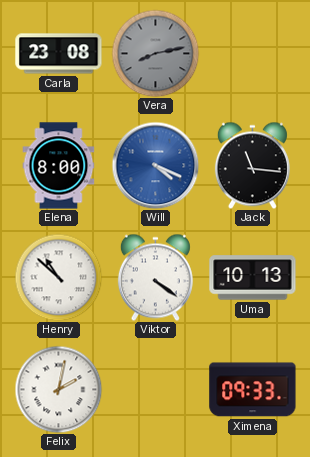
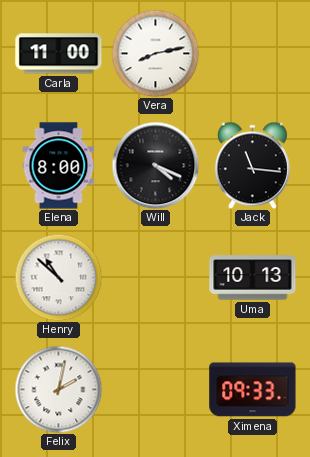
Carla: 23:08 -> 11:00
Vera dial: grey -> white
Will dial: blue -> black
Viktor: 4:21 -> none
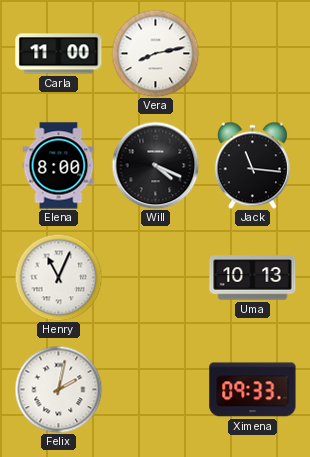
Henry: 10:52 -> 11:04
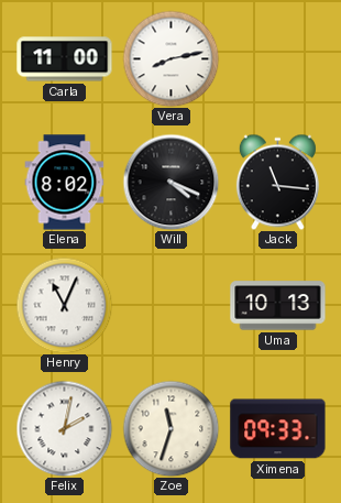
Elena: 8:00 -> 8:02
Zoe: none -> 11:33
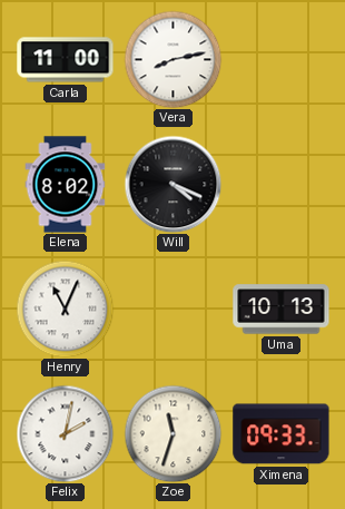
Jack: 11:16 -> none
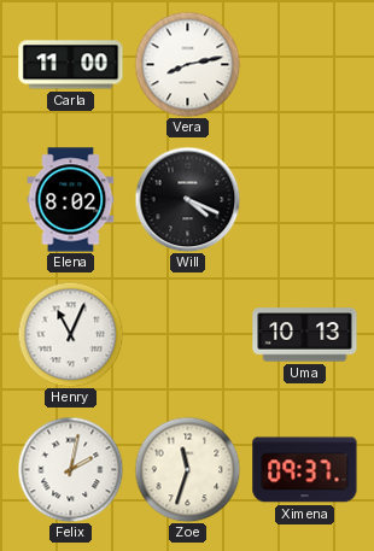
Ximena: 09:33 -> 09:37
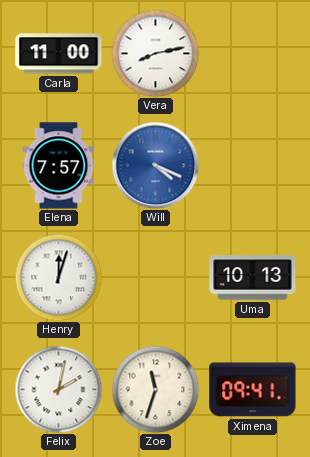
Elena: 8:02 -> 7:57
Will dial: black -> blue
Henry: 11:04 -> 12:03
Ximena: 09:37 -> 09:41
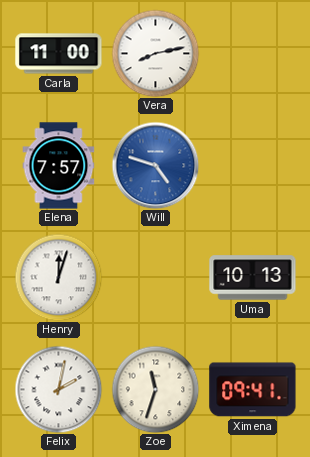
Will: 4:19 -> 4:48
